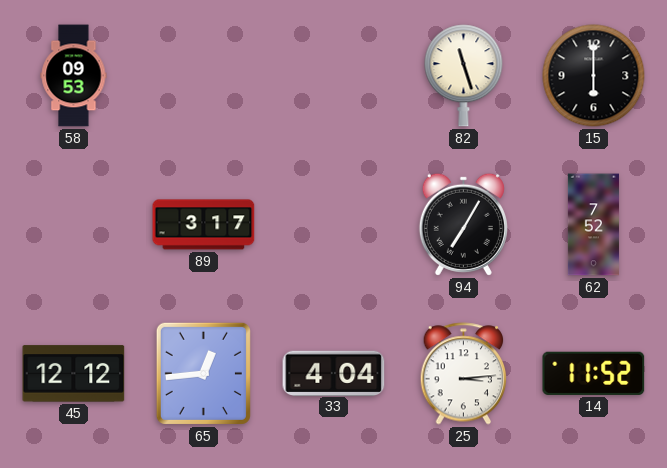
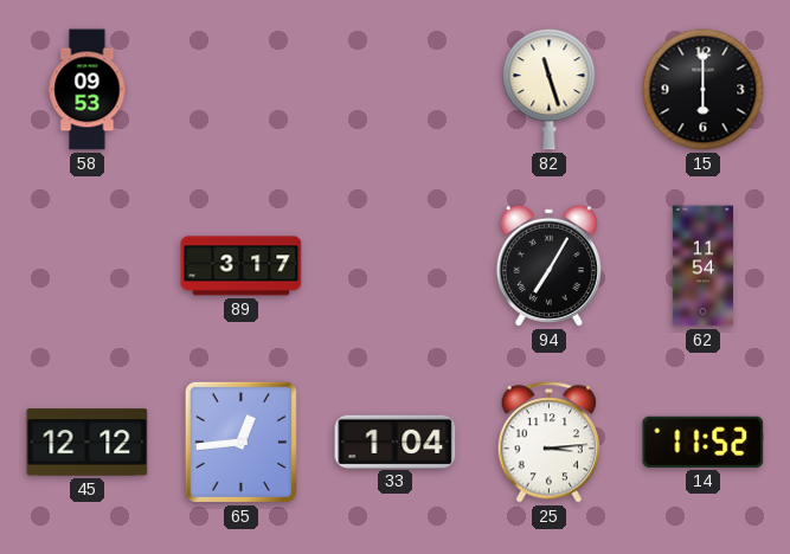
62: 7:52 -> 11:54
33: 4:04 -> 1:04
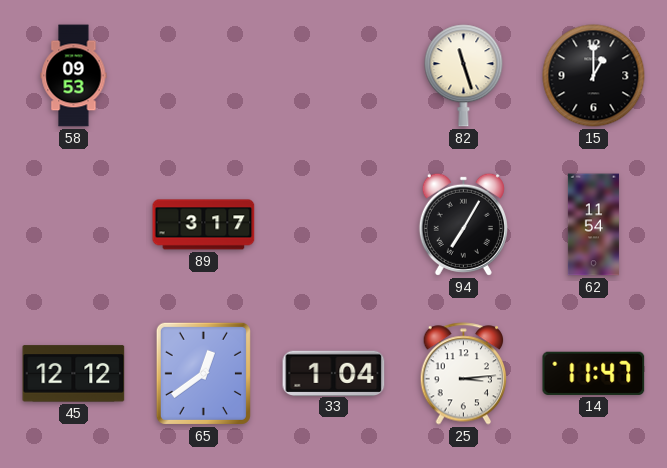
15: 6:00 -> 1:00
65: 12:44 -> 12:39
14: 11:52 -> 11:47
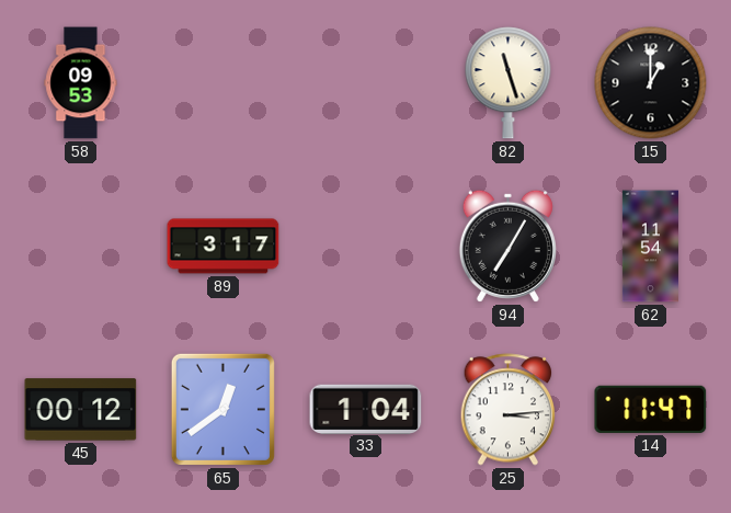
45: 12:12 -> 00:12
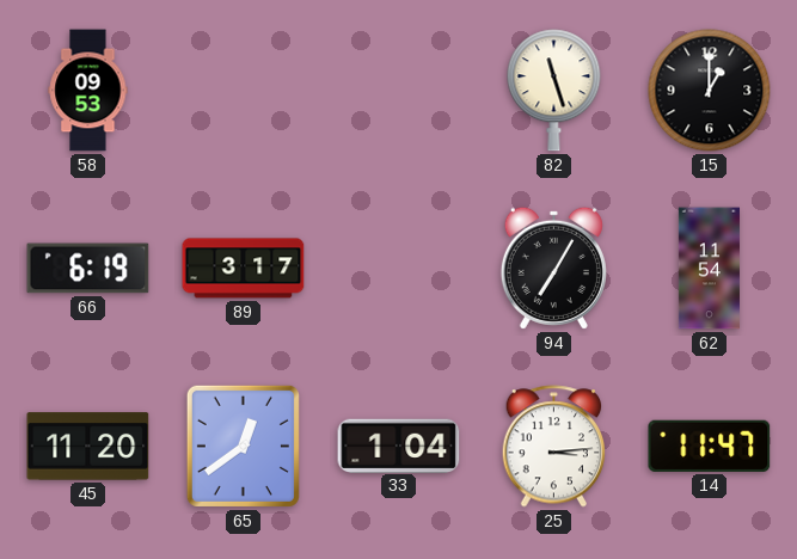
66: none -> 6:19
45: 00:12 -> 11:20
